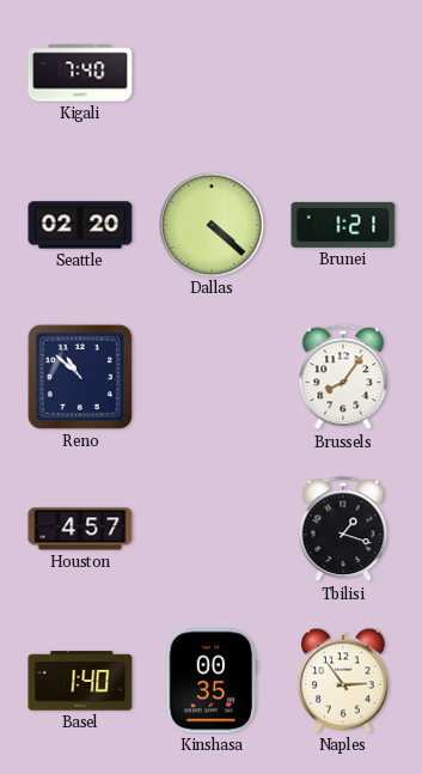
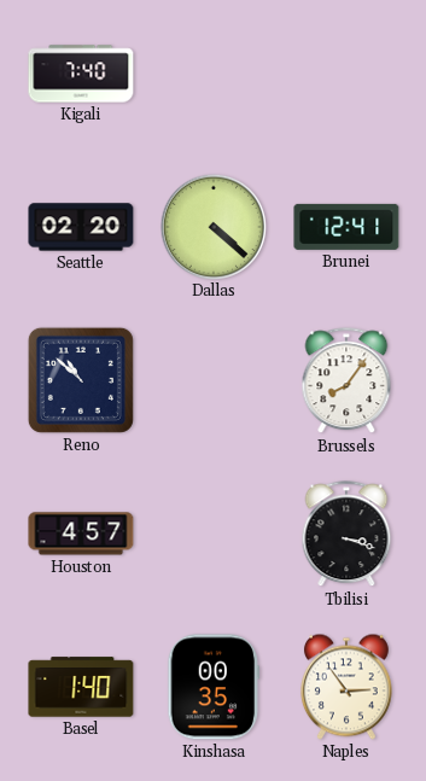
Brunei: 1:21 -> 12:41
Tbilisi: 1:18 -> 3:18
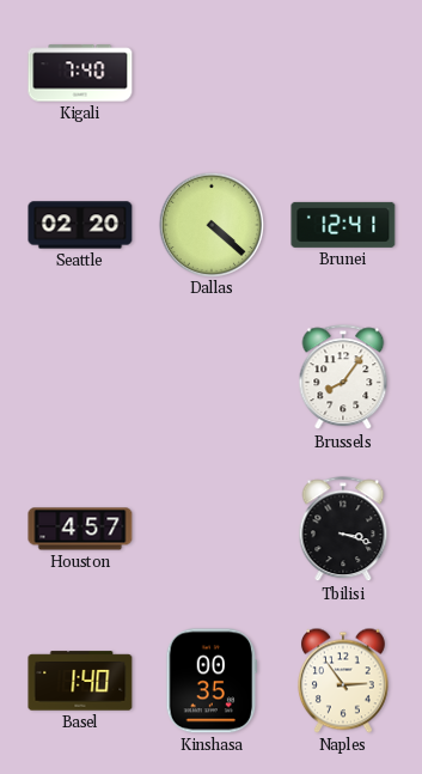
Reno: 10:52 -> none
